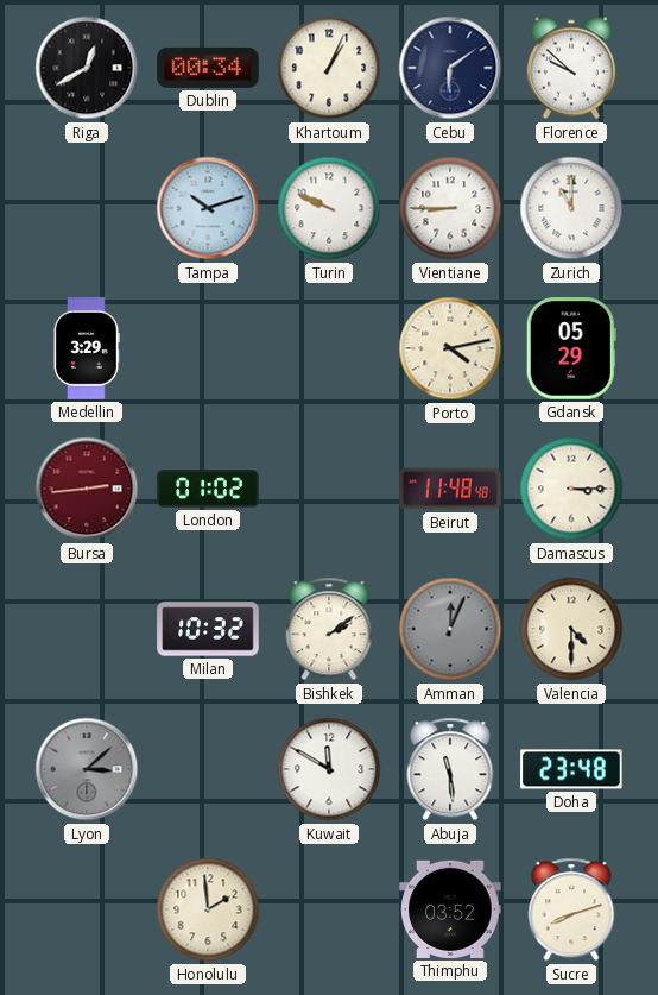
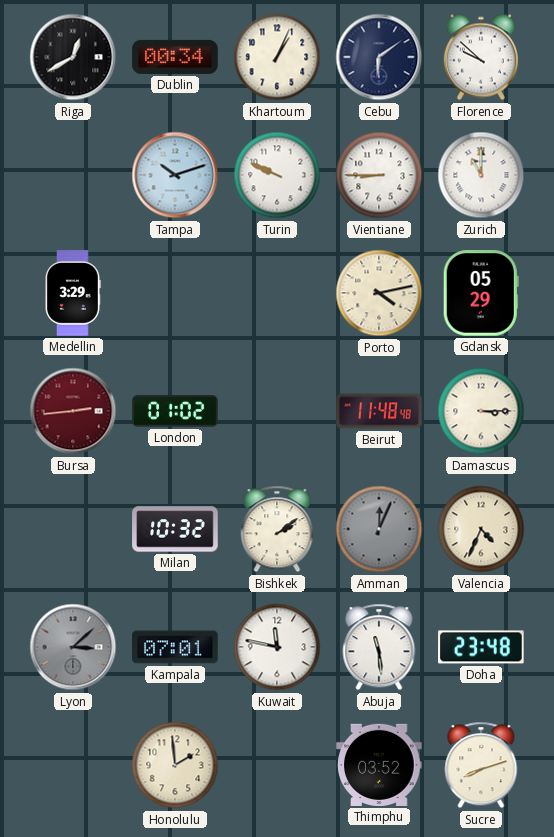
Valencia: 4:30 -> 4:34
Kampala: none -> 07:01
Kuwait: 11:50 -> 11:47
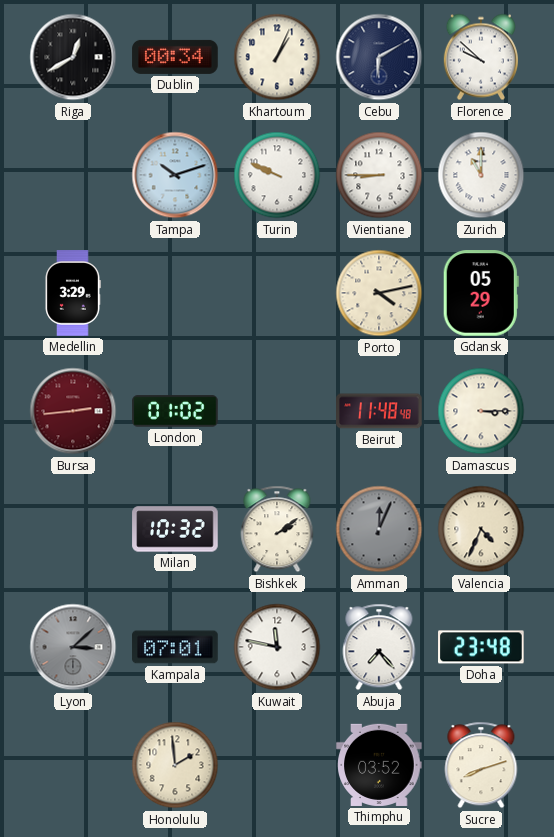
Cebu: 6:09 -> 6:10
Abuja: 11:29 -> 7:23
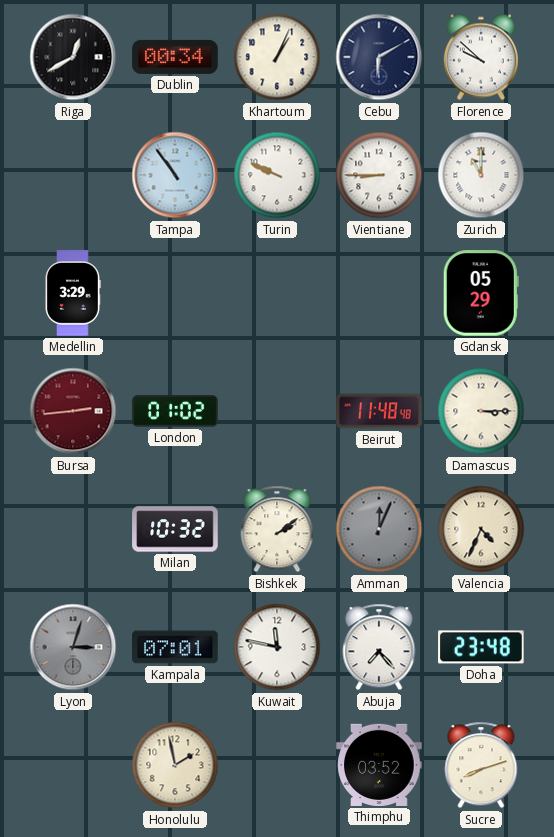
Tampa: 10:12 -> 10:54
Porto: 4:13 -> none
Lyon: 3:08 -> 3:03
Honolulu: 1:59 -> 1:58
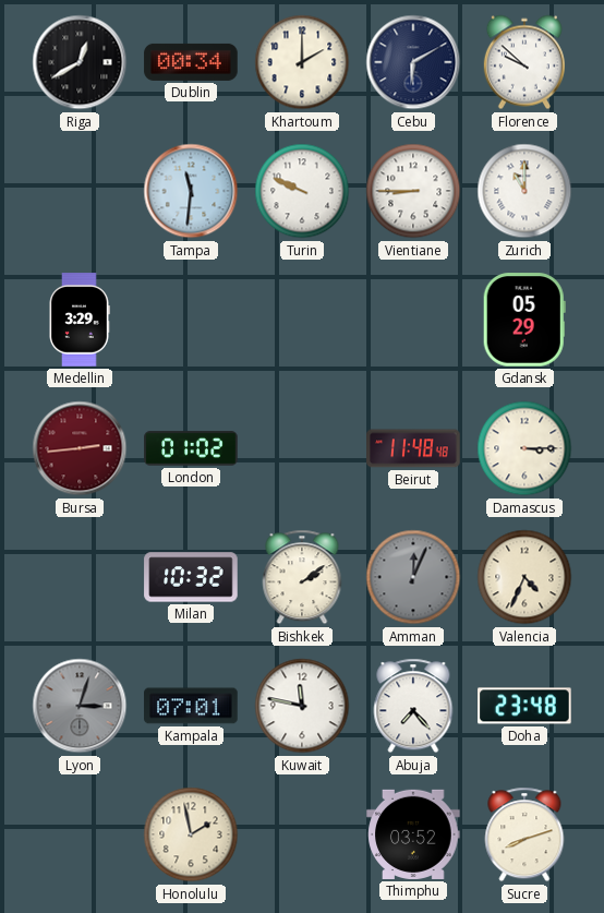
Khartoum: 1:04 -> 2:00
Tampa: 10:54 -> 11:31
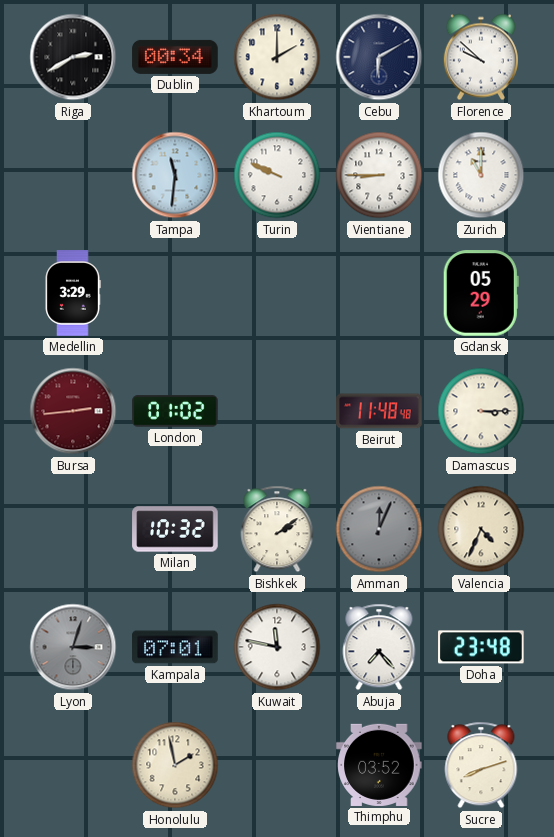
Riga: 12:40 -> 2:40
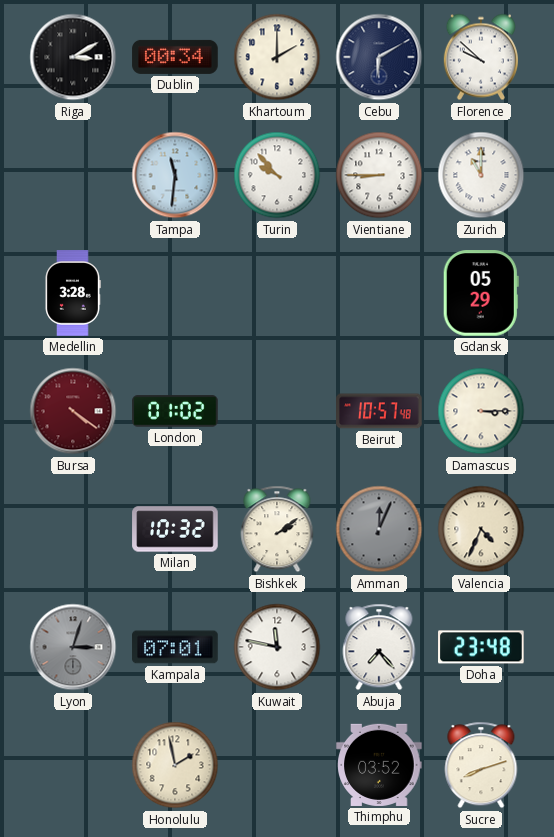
Riga: 2:40 -> 3:10
Turin: 9:49 -> 9:53
Medellin: 3:29 -> 3:28
Bursa: 2:44 -> 4:21
Beirut: 11:48 -> 10:57
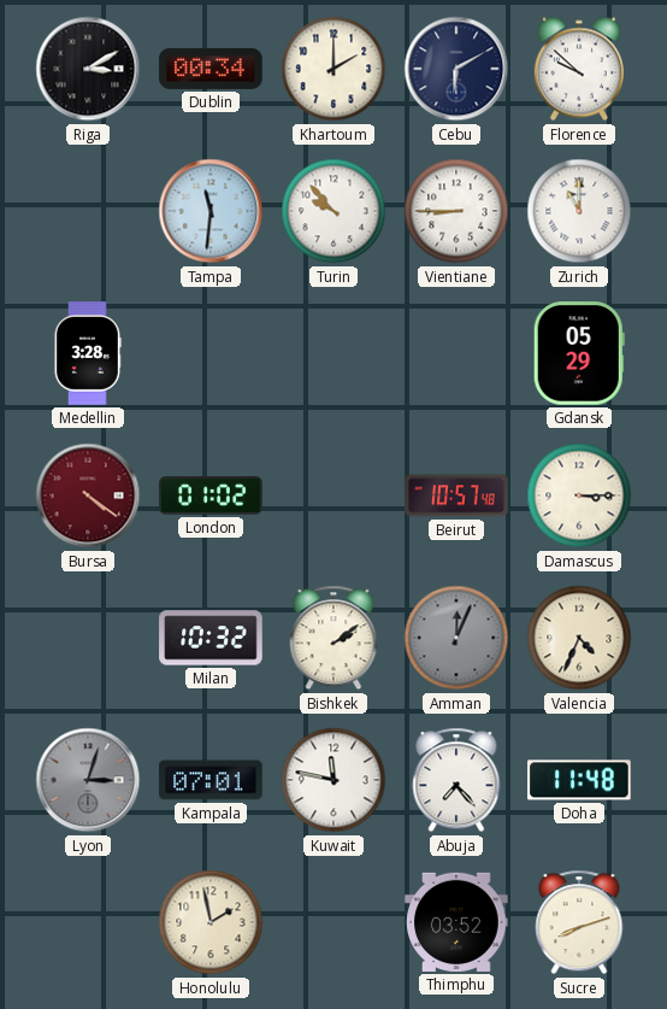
Doha: 23:48 -> 11:48
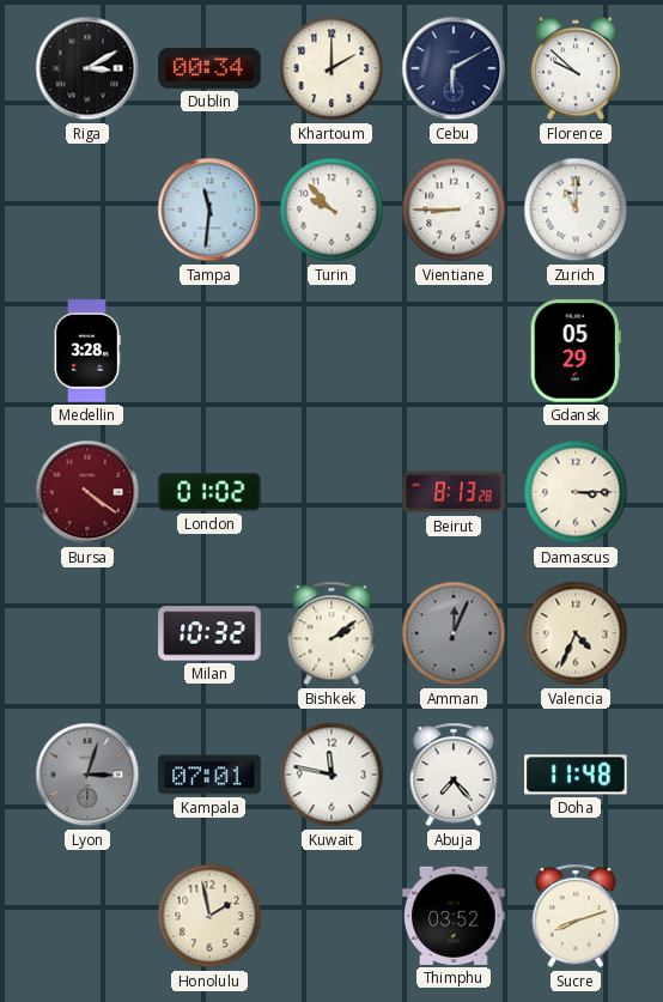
Beirut: 10:57 -> 8:13
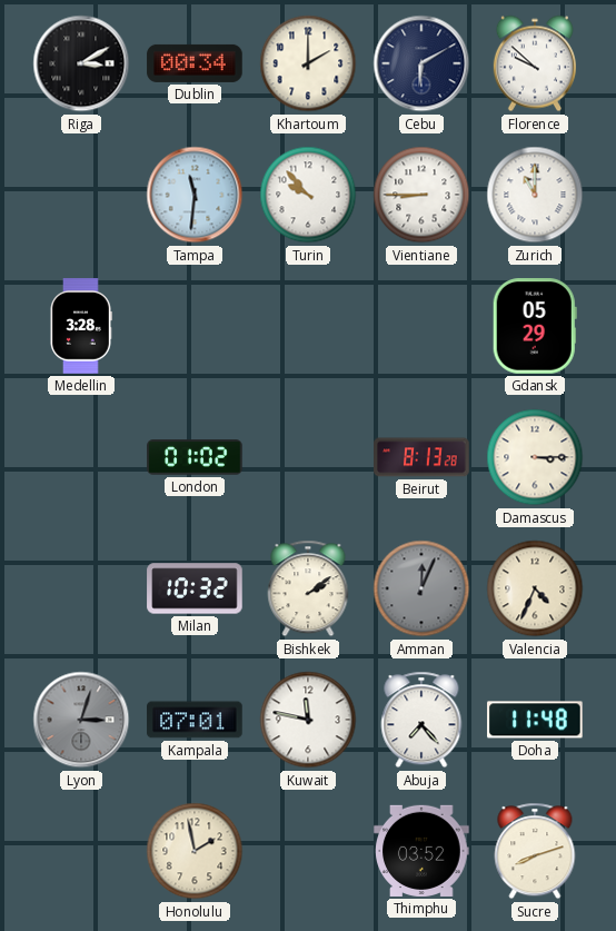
Bursa: 4:21 -> none
